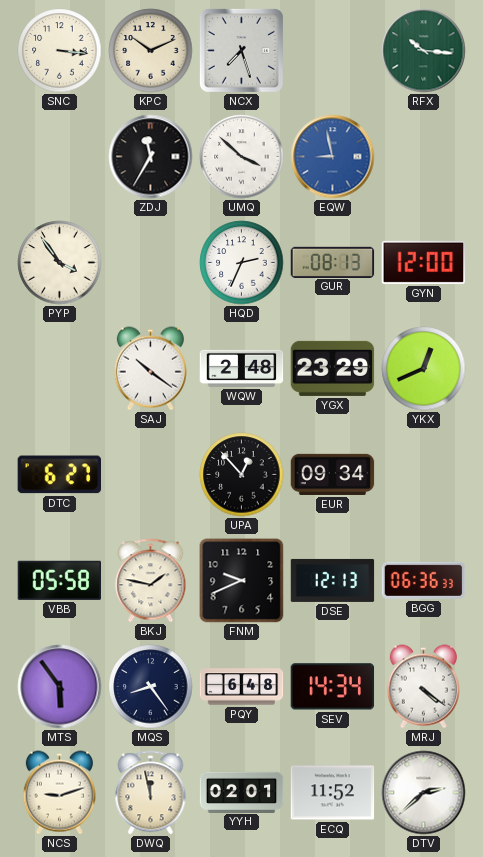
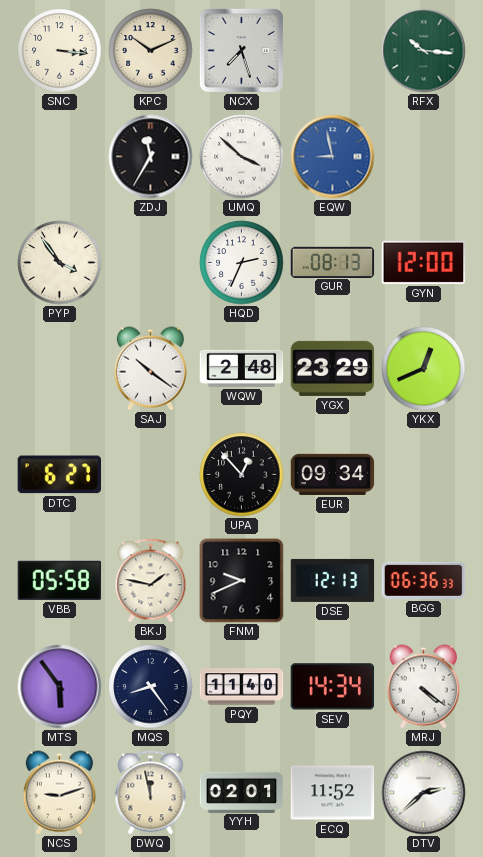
PQY: 6:48 -> 11:40
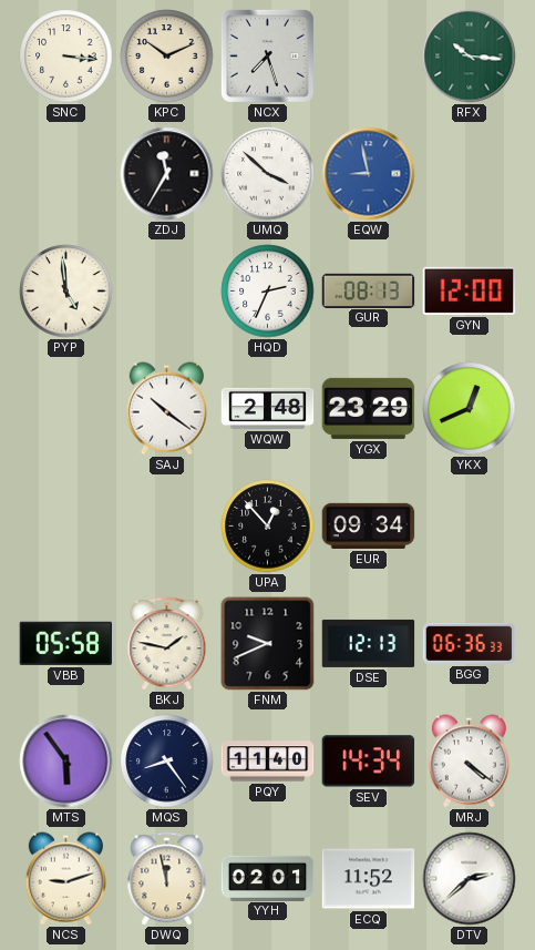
PYP: 3:54 -> 4:59
DTC: 6:27 -> none
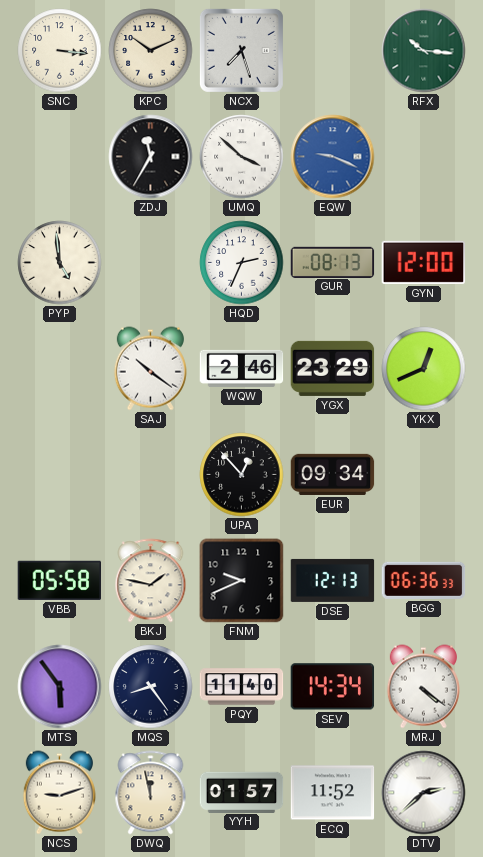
EQW: 8:58 -> 9:19
WQW: 2:48 -> 2:46
YYH: 02:01 -> 01:57
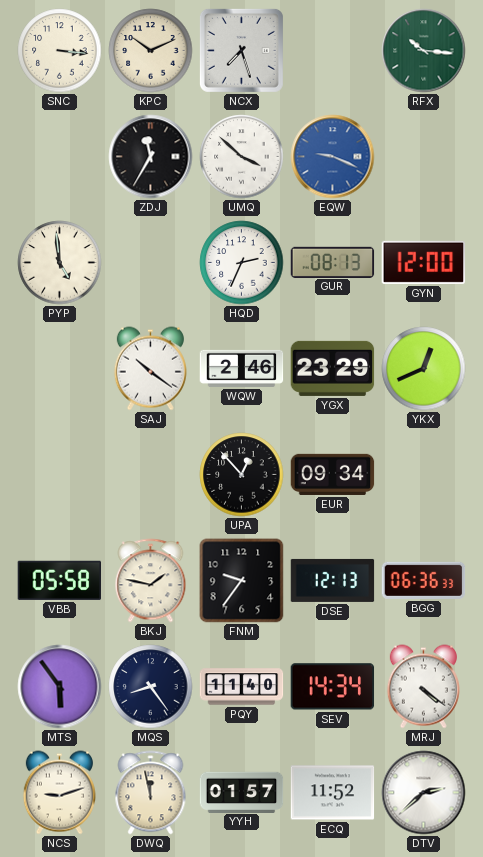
FNM: 9:41 -> 9:36
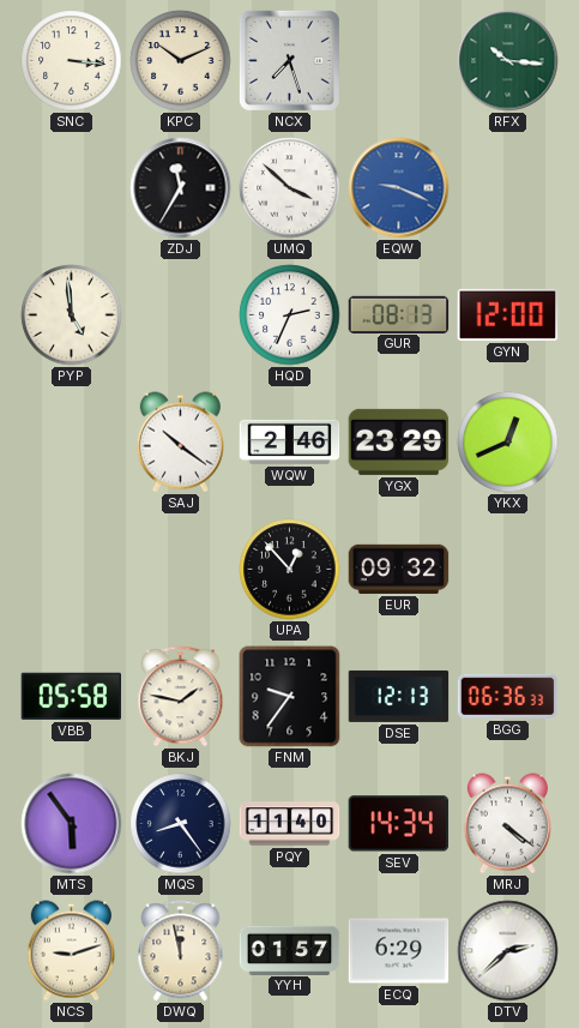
EUR: 09:34 -> 09:32
ECQ: 11:52 -> 6:29
